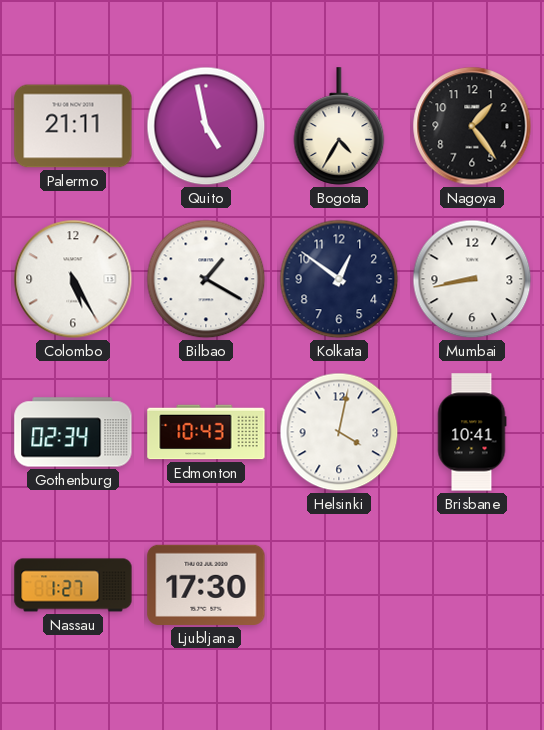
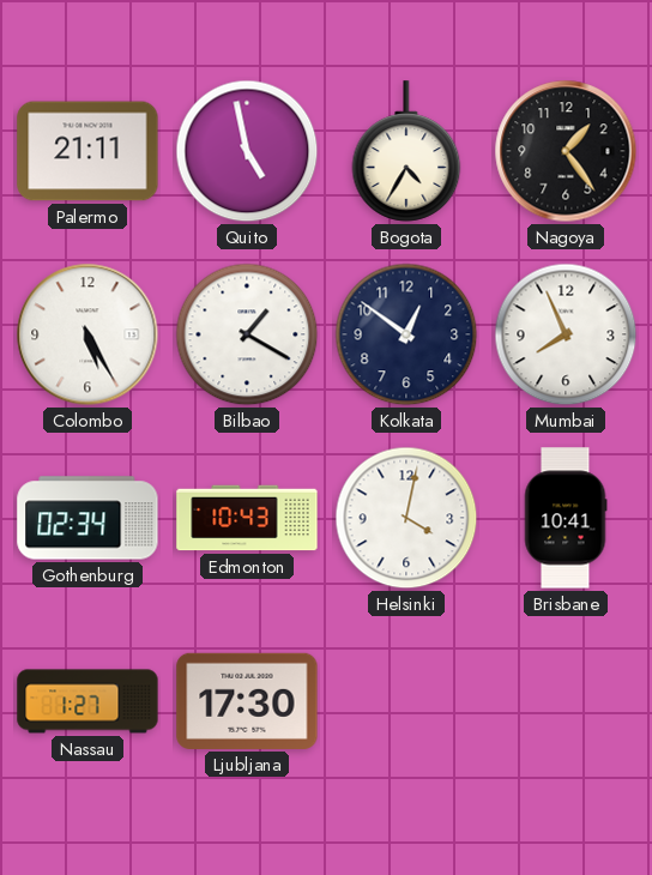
Mumbai: 8:43 -> 7:56
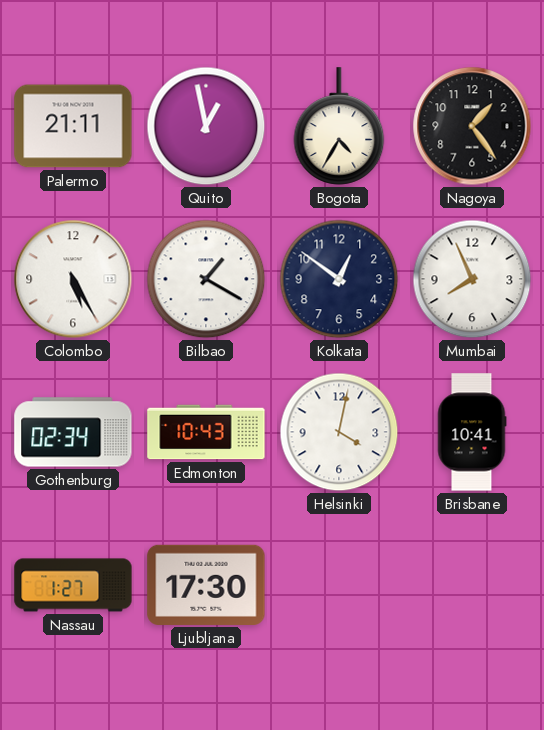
Quito: 4:58 -> 12:58
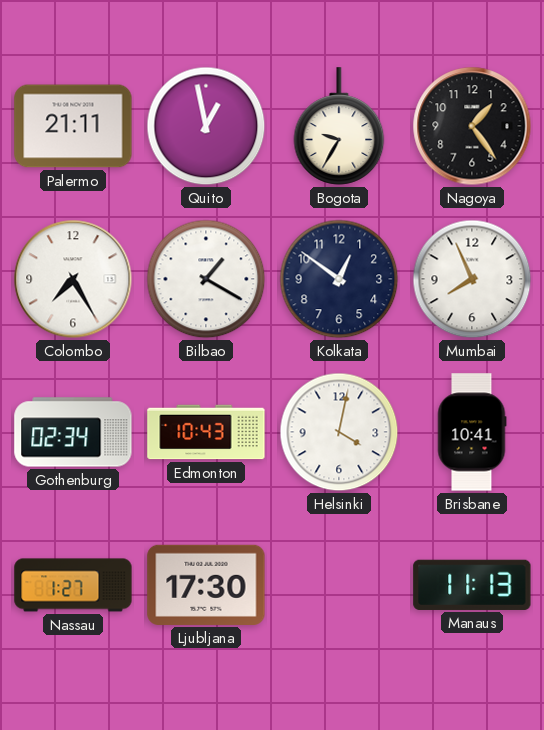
Bogota: 4:35 -> 9:35
Colombo: 5:25 -> 7:25
Manaus: none -> 11:13
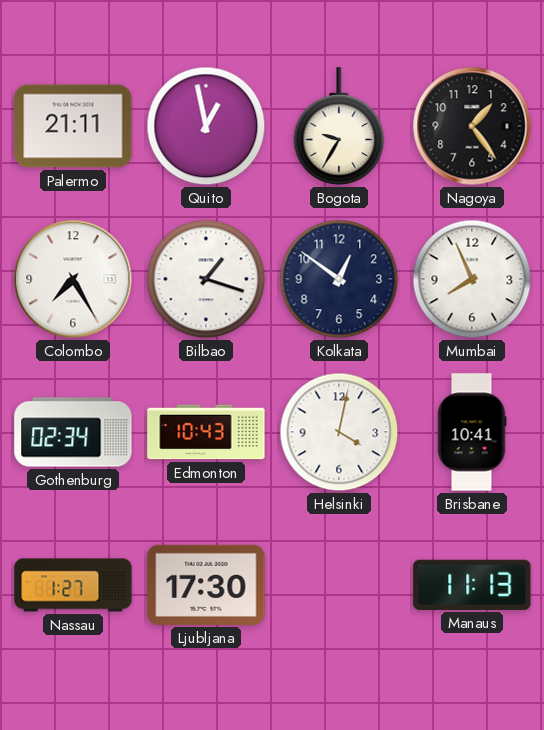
Bilbao: 1:20 -> 1:18
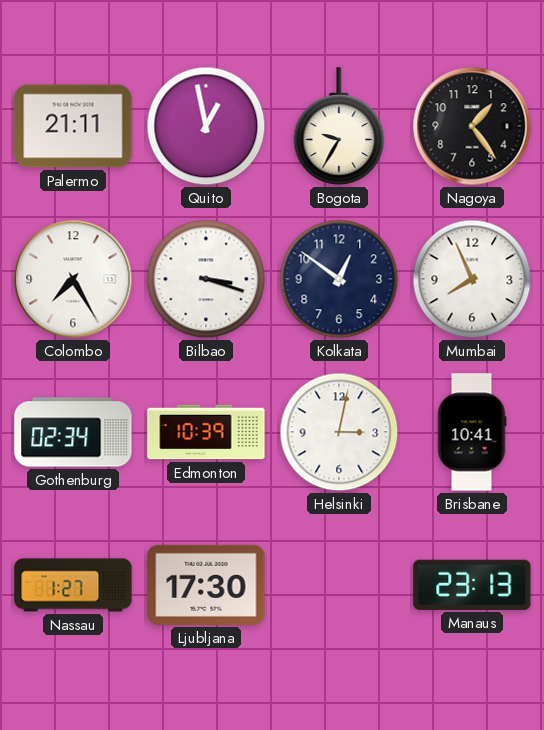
Bilbao: 1:18 -> 3:18
Edmonton: 10:43 -> 10:39
Helsinki: 4:02 -> 3:02
Manaus: 11:13 -> 23:13
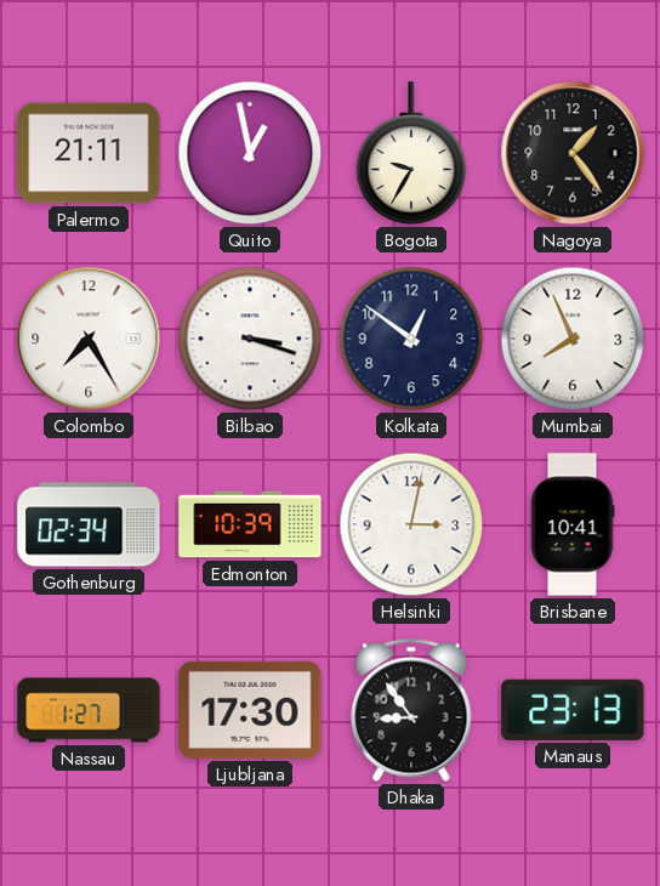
Dhaka: none -> 8:54
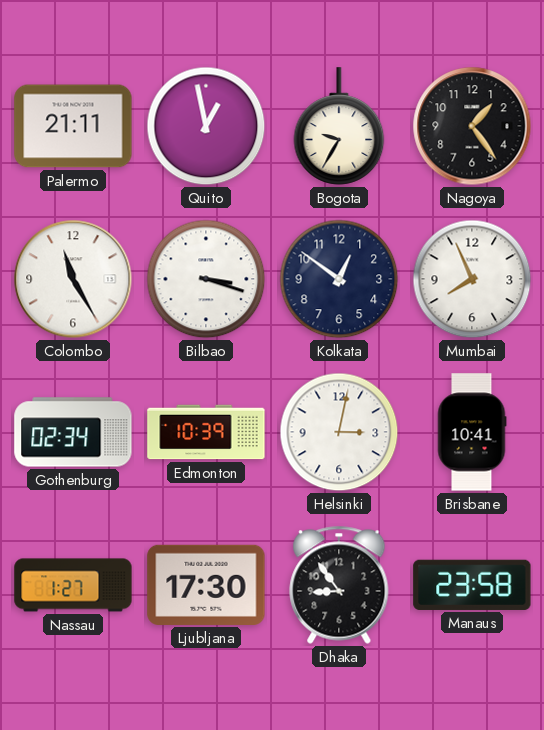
Colombo: 7:25 -> 11:25
Manaus: 23:13 -> 23:58
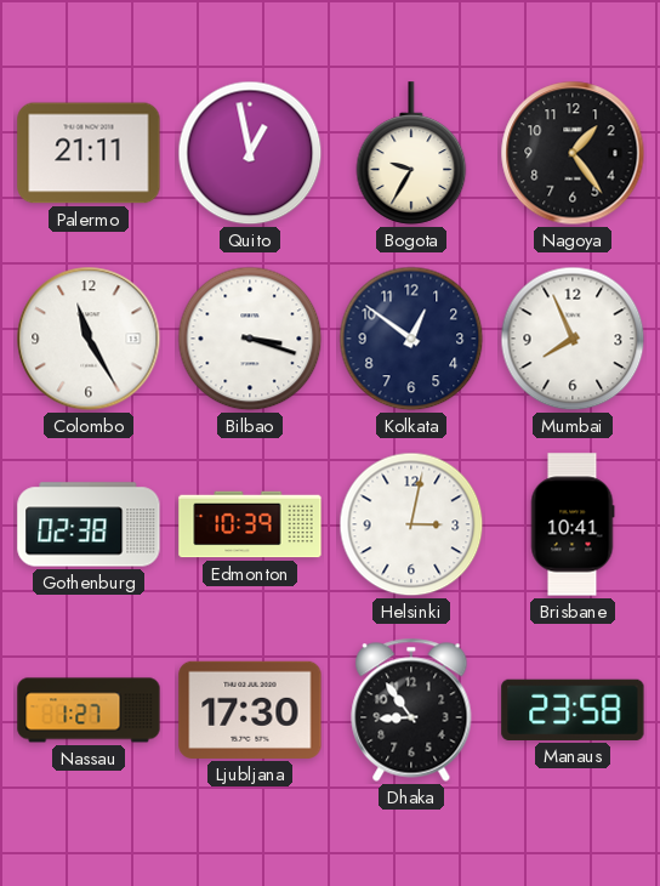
Gothenburg: 02:34 -> 02:38
